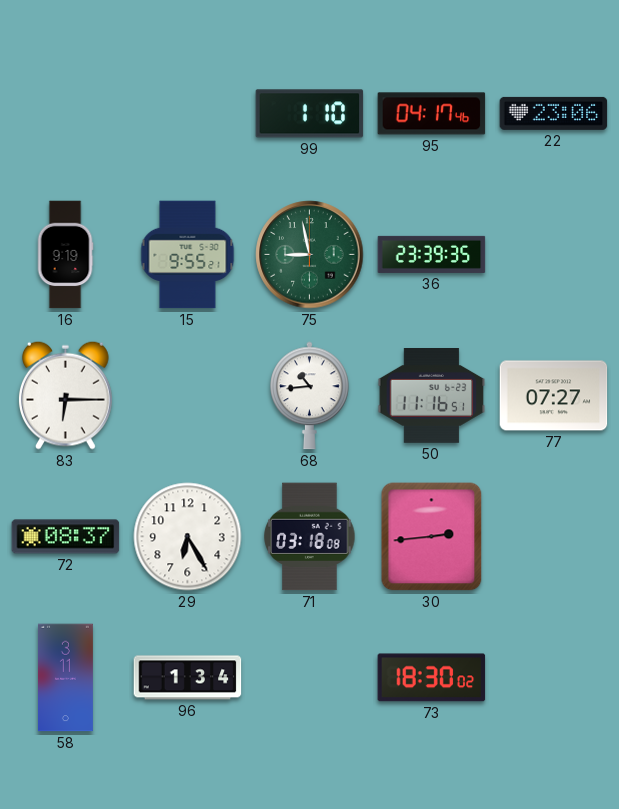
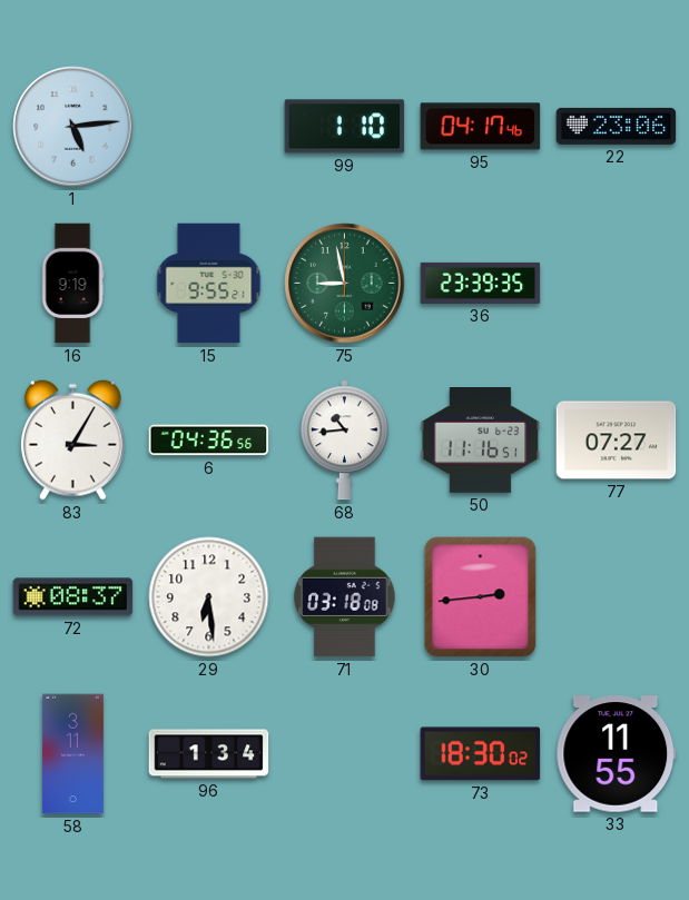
1: none -> 5:14
83: 6:15 -> 3:05
6: none -> 04:36
29: 6:25 -> 6:29
33: none -> 11:55
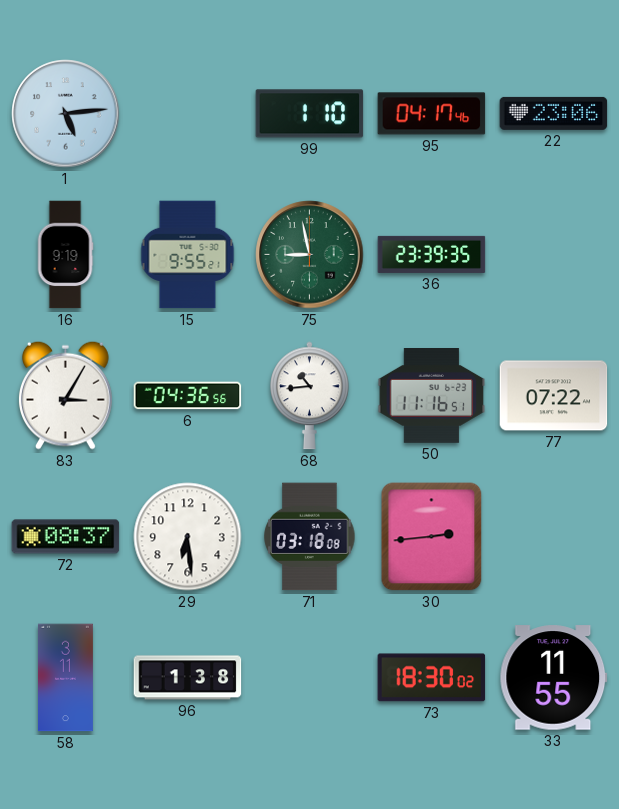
77: 07:27 -> 07:22
96: 1:34 -> 1:38
